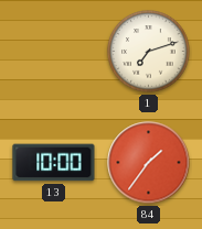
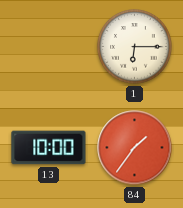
1: 7:12 -> 6:15
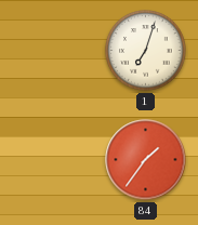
1: 6:15 -> 7:03
13: 10:00 -> none
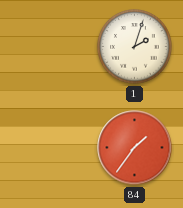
1: 7:03 -> 2:03
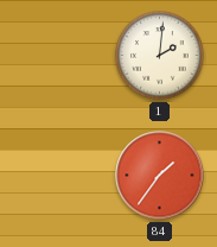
1: 2:03 -> 2:01
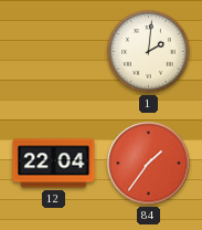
12: none -> 22:04
